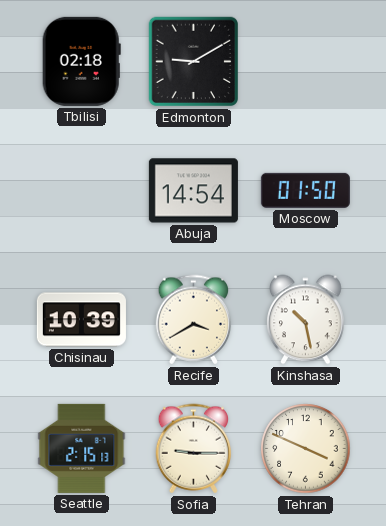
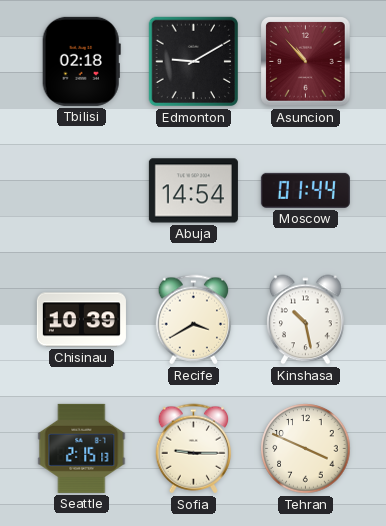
Asuncion: none -> 10:53
Moscow: 01:50 -> 01:44
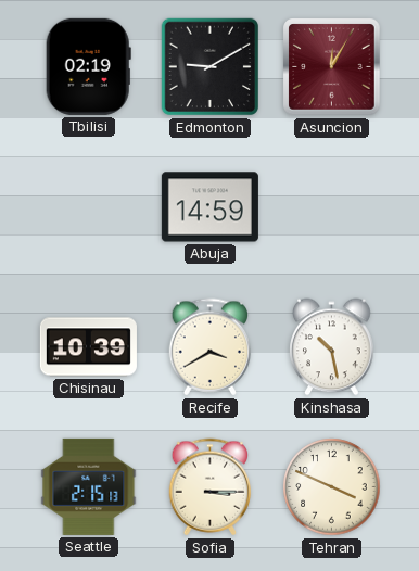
Tbilisi: 02:18 -> 02:19
Asuncion: 10:53 -> 12:05
Abuja: 14:54 -> 14:59
Moscow: 01:44 -> none
Sofia: 9:15 -> 3:15
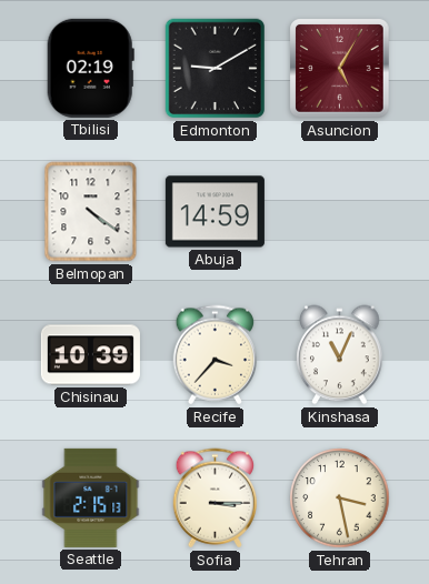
Asuncion: 12:05 -> 5:05
Belmopan: none -> 4:21
Recife: 3:40 -> 3:37
Kinshasa: 10:28 -> 11:04
Tehran: 3:49 -> 3:28
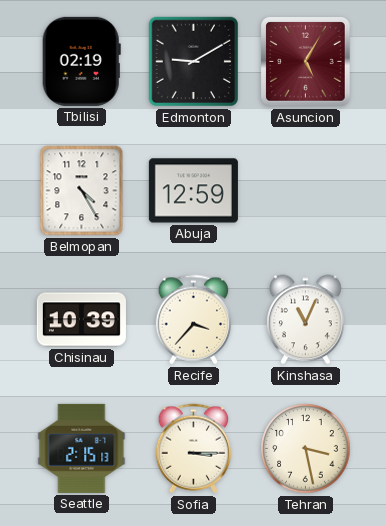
Belmopan: 4:21 -> 4:25
Abuja: 14:59 -> 12:59
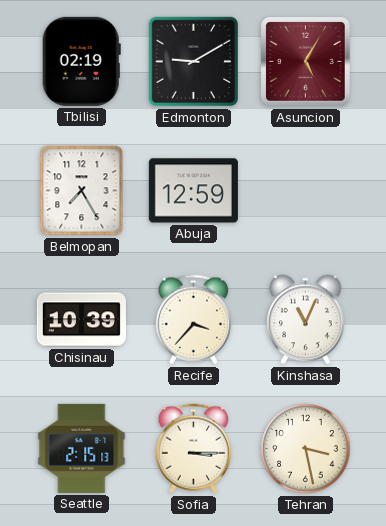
Belmopan: 4:25 -> 7:25
